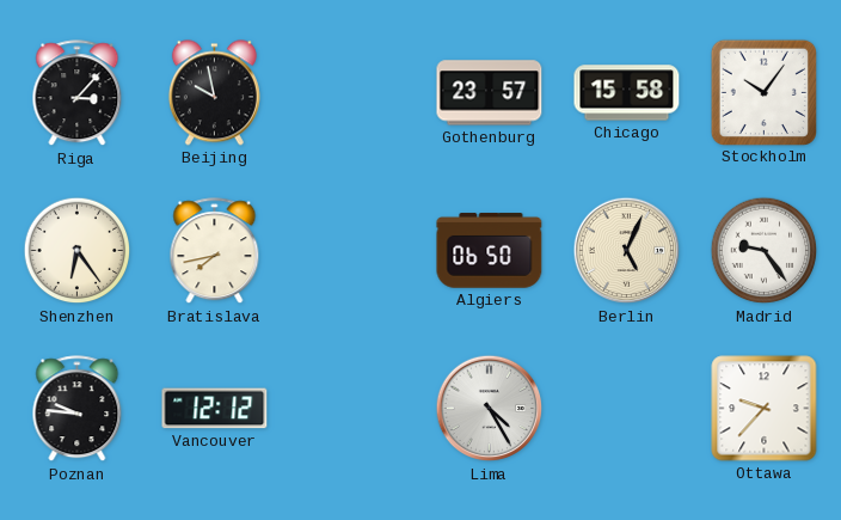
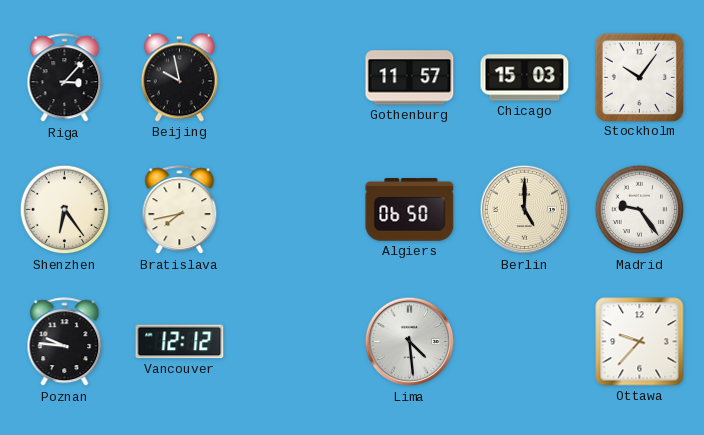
Gothenburg: 23:57 -> 11:57
Chicago: 15:58 -> 15:03
Berlin: 5:04 -> 5:00
Lima: 4:25 -> 4:29
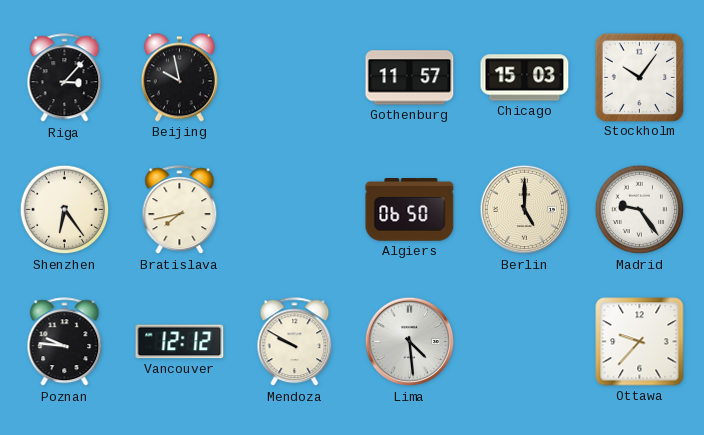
Mendoza: none -> 9:50
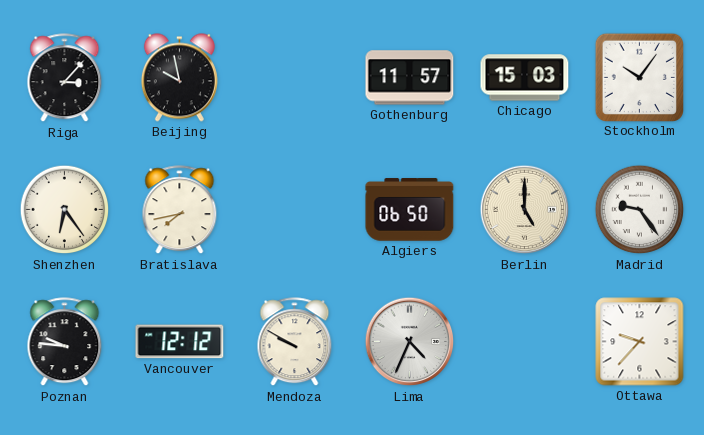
Lima: 4:29 -> 4:34
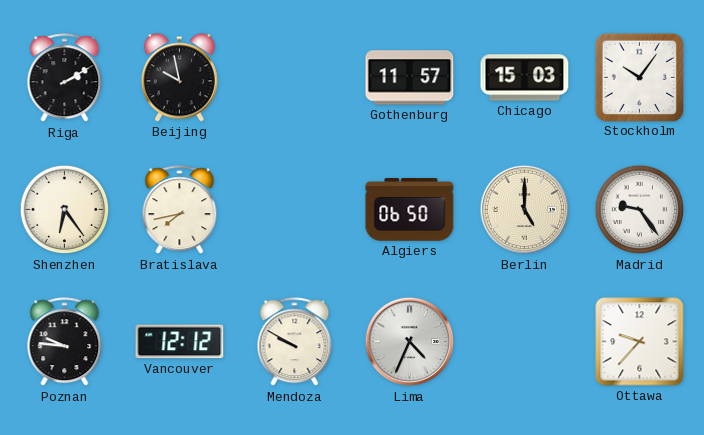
Riga: 3:07 -> 2:10
